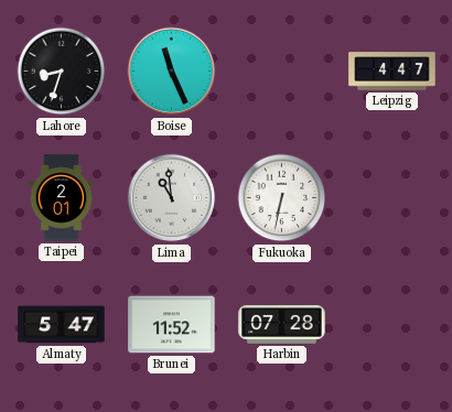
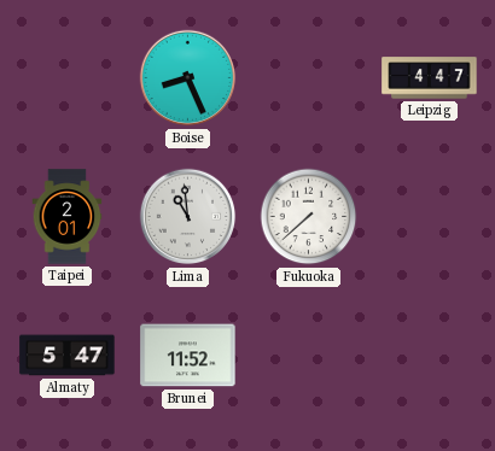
Lahore: 8:33 -> none
Boise: 11:26 -> 8:26
Fukuoka: 6:32 -> 7:38
Harbin: 07:28 -> none
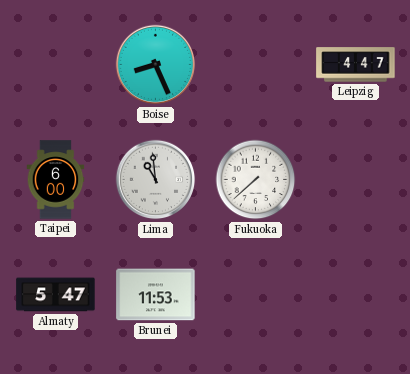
Taipei: 2:01 -> 6:00
Brunei: 11:52 -> 11:53
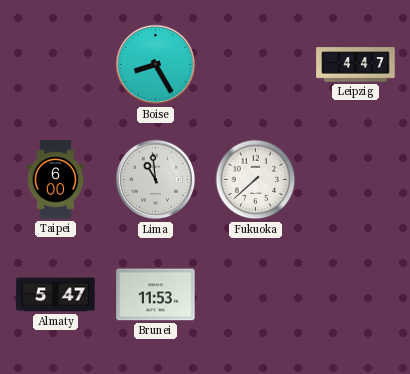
Boise: 8:26 -> 8:25
